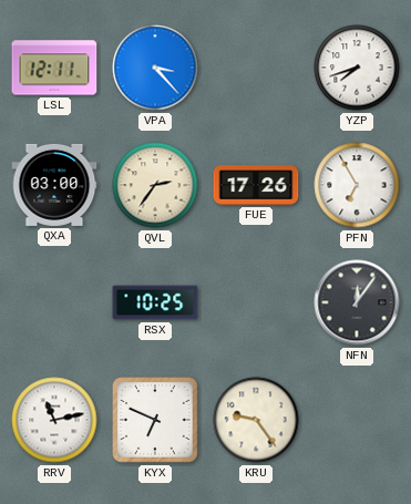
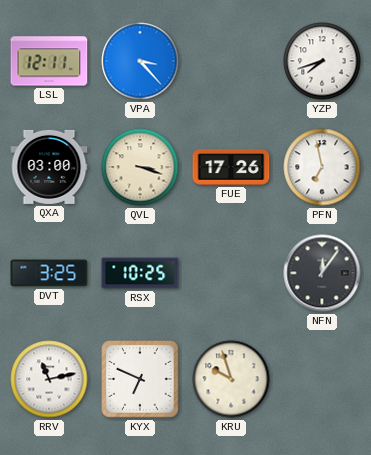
QVL: 2:36 -> 3:18
PFN: 6:55 -> 6:58
DVT: none -> 3:25
KRU: 9:24 -> 9:57
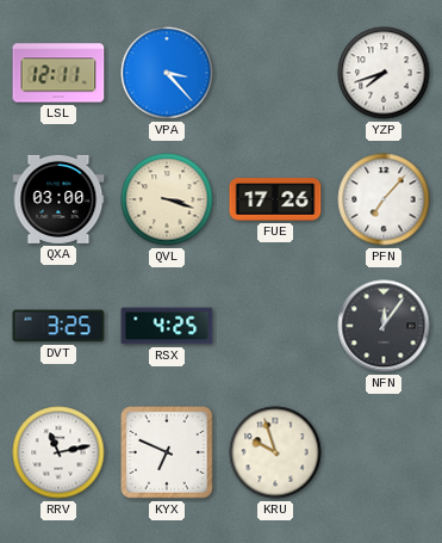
PFN: 6:58 -> 7:07
RSX: 10:25 -> 4:25
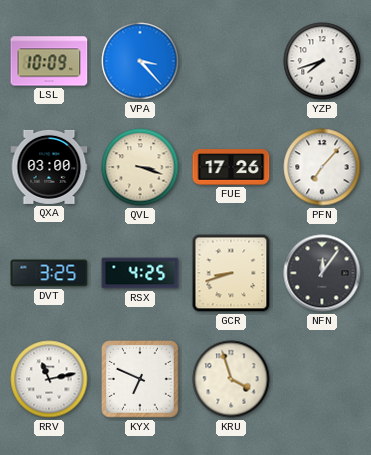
LSL: 12:11 -> 10:09
GCR: none -> 8:42
KRU: 9:57 -> 3:57
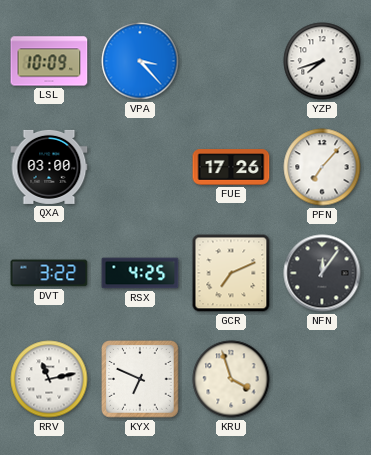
QVL: 3:18 -> none
DVT: 3:25 -> 3:22
GCR: 8:42 -> 7:11
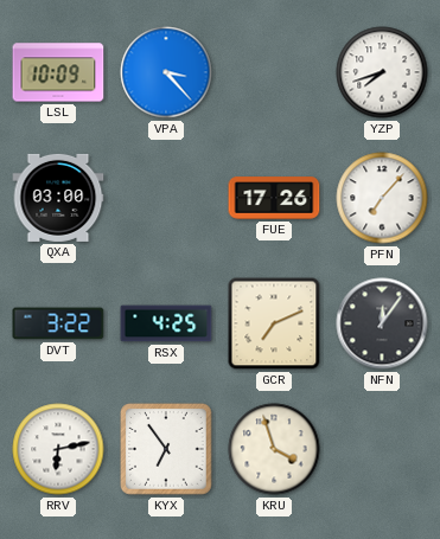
RRV: 11:13 -> 6:13
KYX: 6:49 -> 6:54
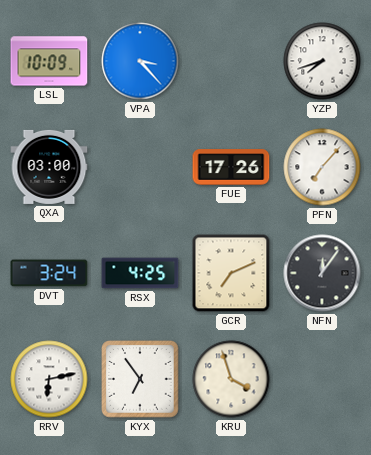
DVT: 3:22 -> 3:24
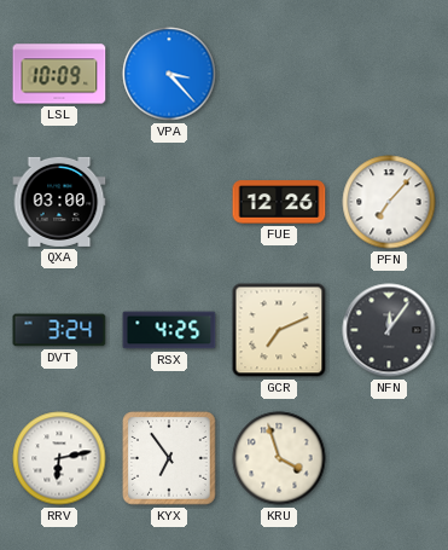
YZP: 7:42 -> none
FUE: 17:26 -> 12:26
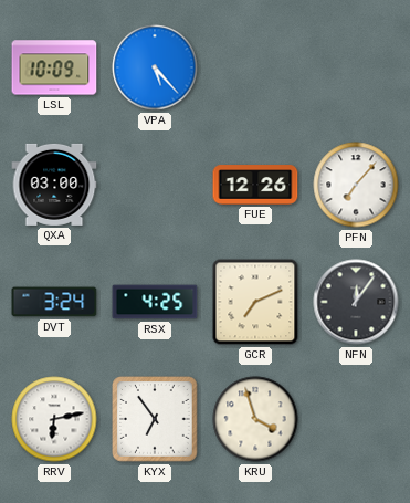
VPA: 3:23 -> 5:23
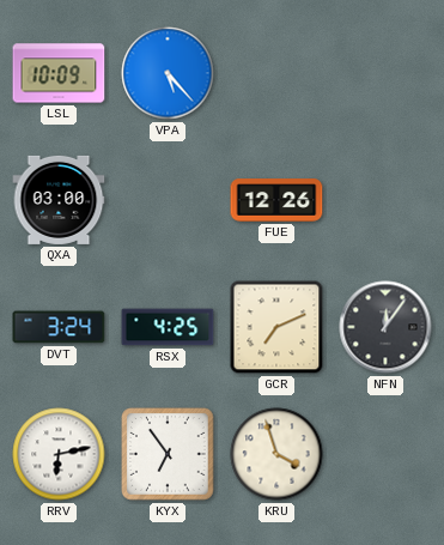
PFN: 7:07 -> none
